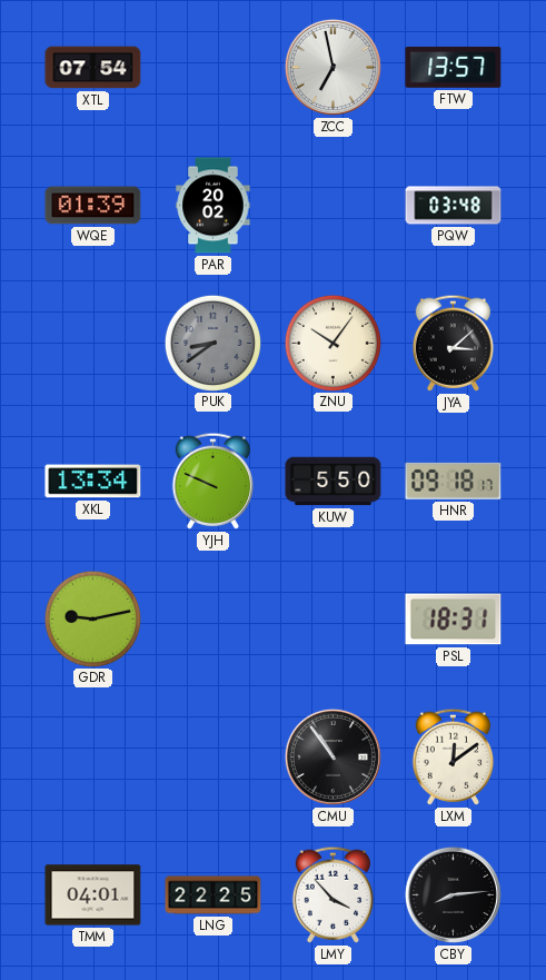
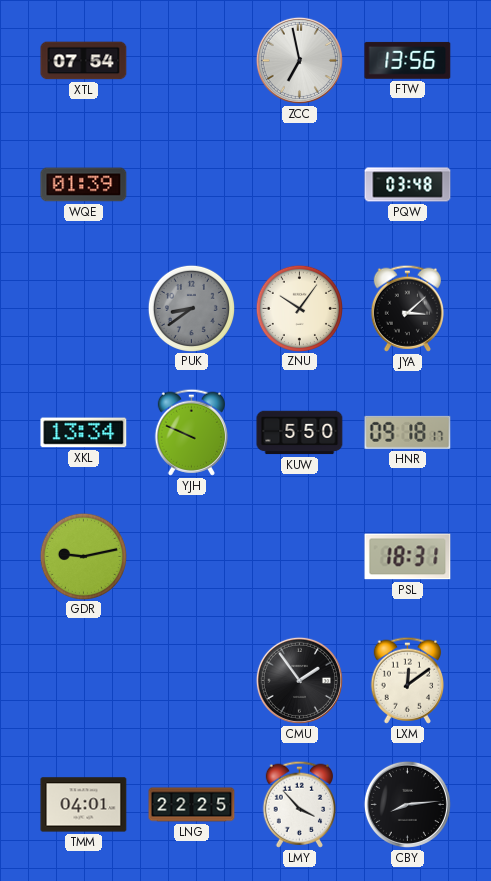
FTW: 13:57 -> 13:56
PAR: 20:02 -> none
CMU: 10:54 -> 1:54
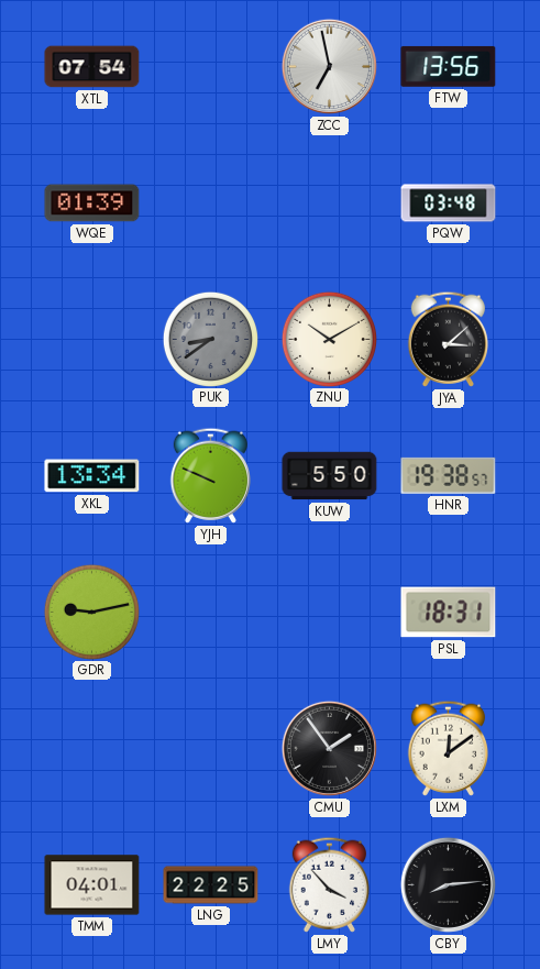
ZNU: 10:06 -> 10:10
HNR: 09:18 -> 19:38
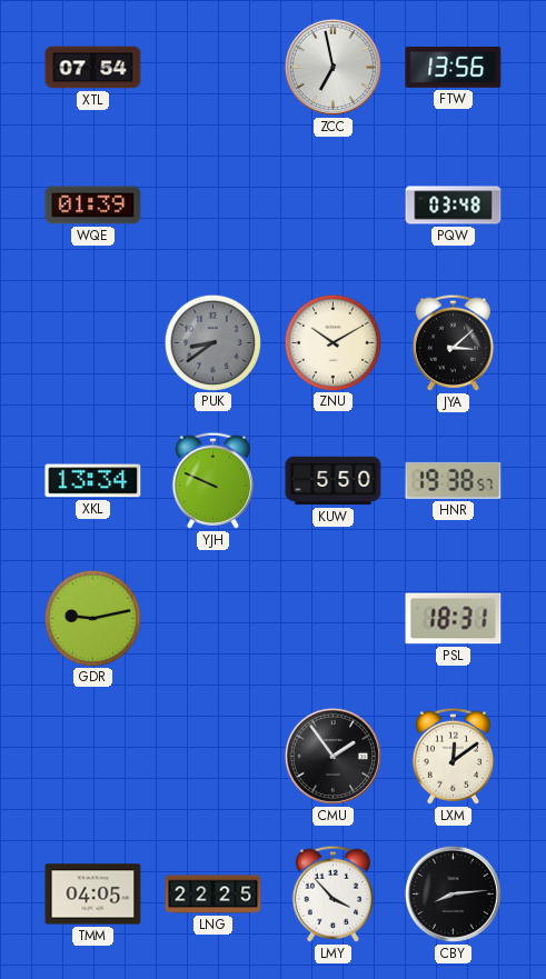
TMM: 04:01 -> 04:05
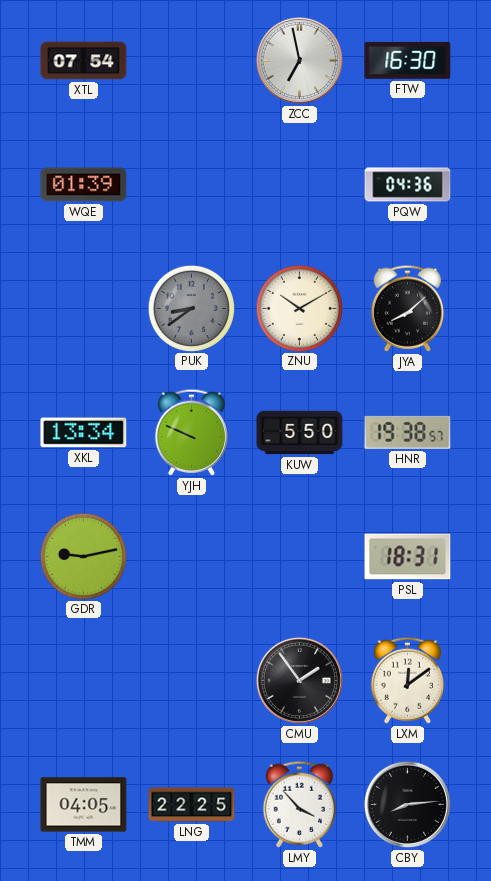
FTW: 13:56 -> 16:30
PQW: 03:48 -> 04:36
JYA: 3:08 -> 8:08
